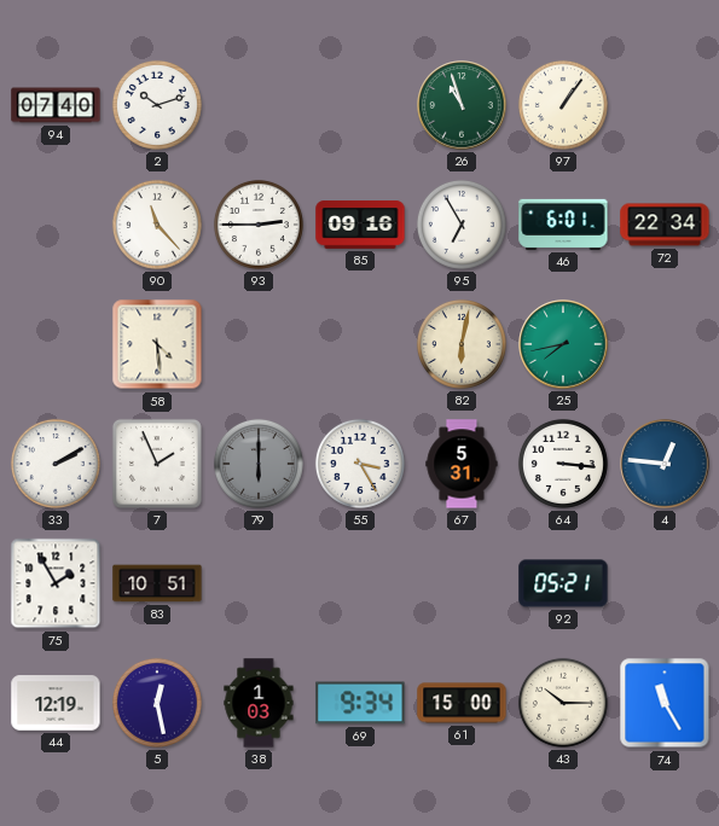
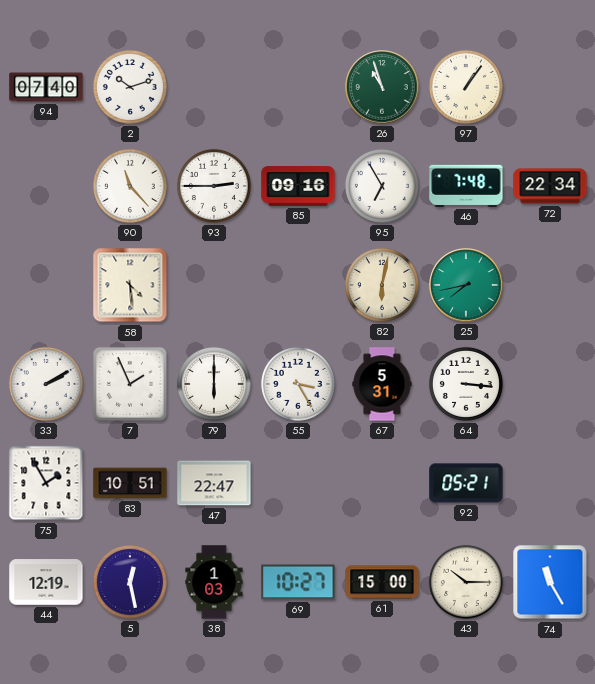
46: 6:01 -> 7:48
79 dial: grey -> white
4: 12:46 -> none
47: none -> 22:47
69: 9:34 -> 10:27
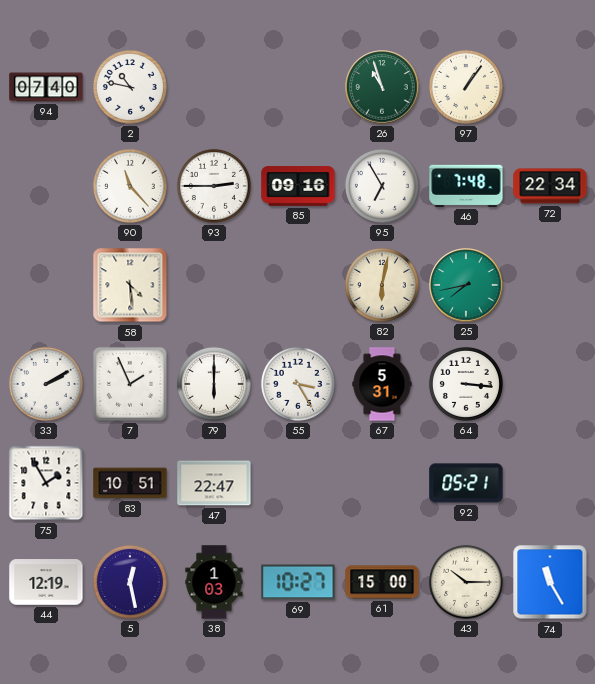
2: 10:12 -> 10:47
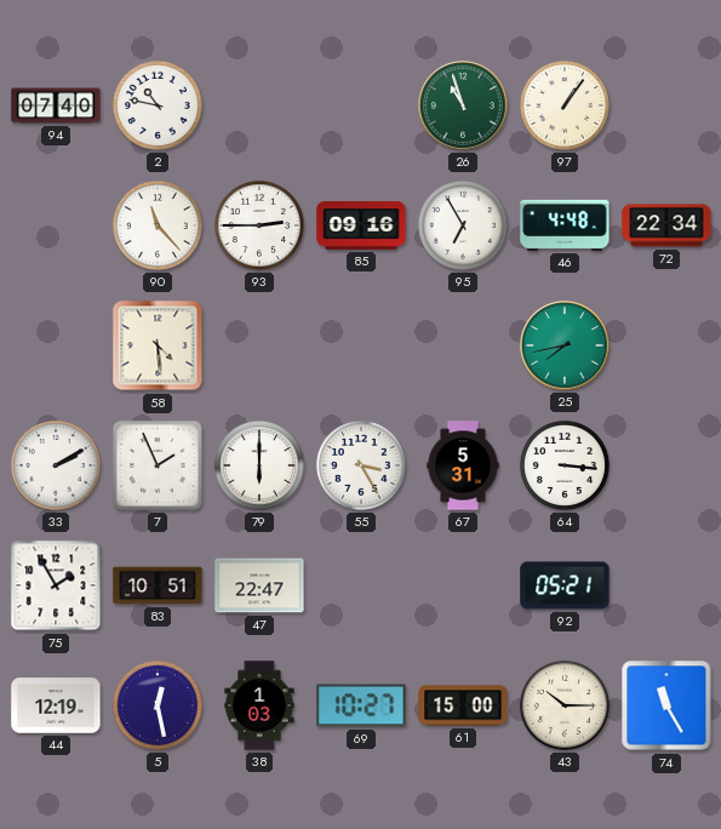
46: 7:48 -> 4:48
82: 6:02 -> none
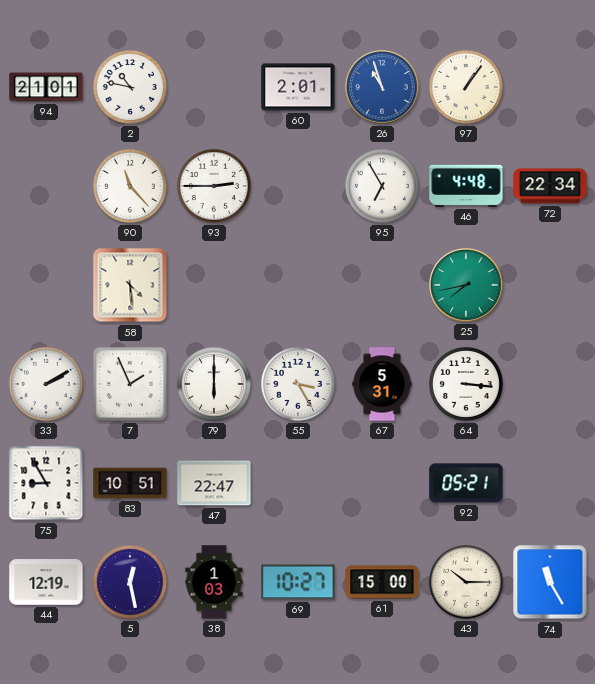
94: 07:40 -> 21:01
60: none -> 2:01
26 dial: green -> blue
85: 09:16 -> none
75: 1:55 -> 8:55
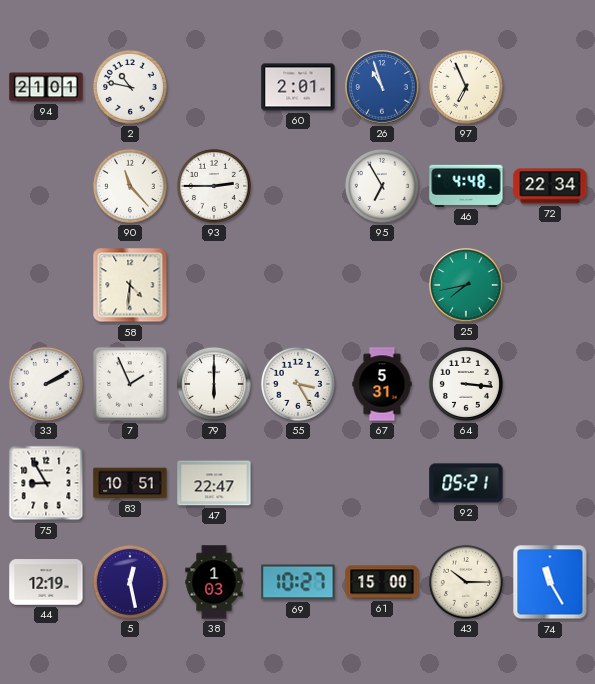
97: 1:06 -> 6:56
58: 4:29 -> 4:31
